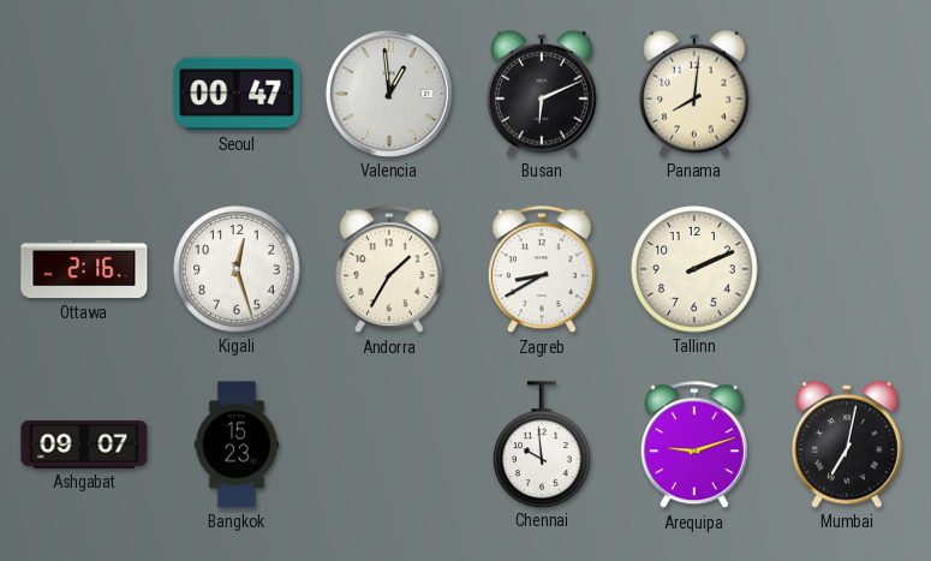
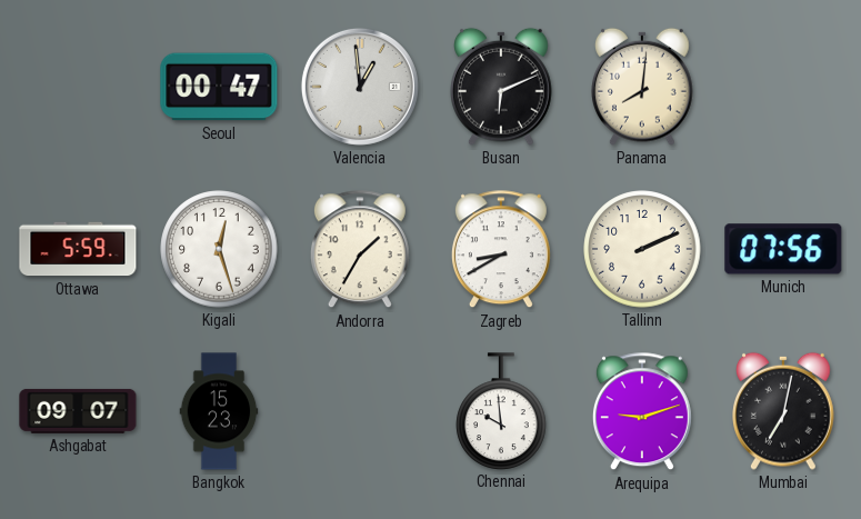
Ottawa: 2:16 -> 5:59
Munich: none -> 07:56
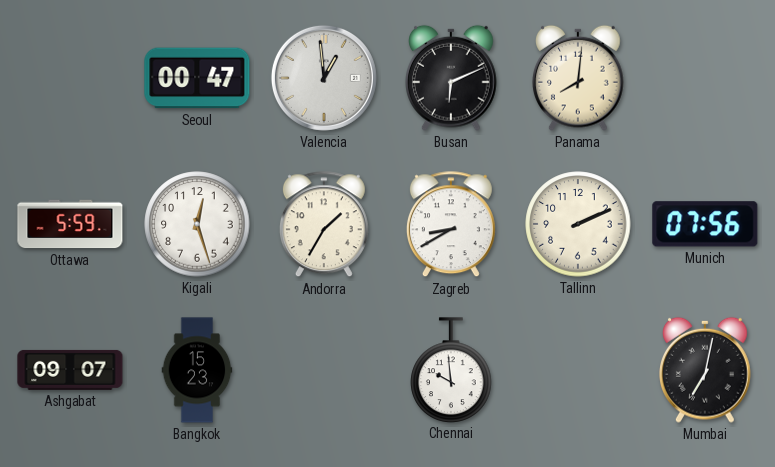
Arequipa: 9:12 -> none
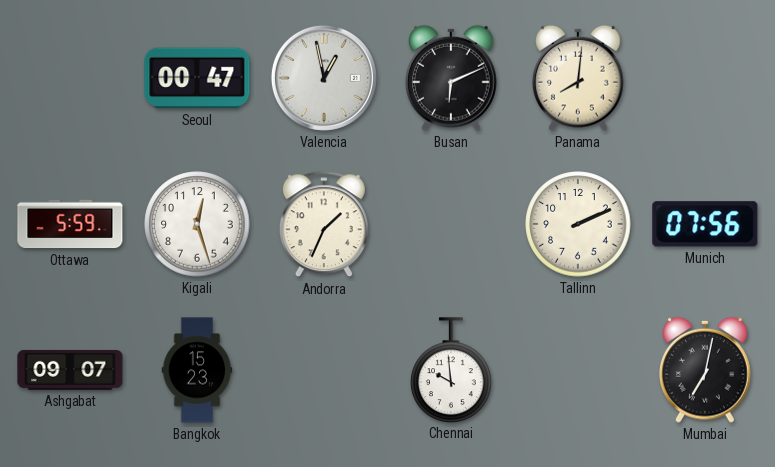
Valencia: 12:59 -> 12:58
Andorra: 1:35 -> 1:34
Zagreb: 8:40 -> none
